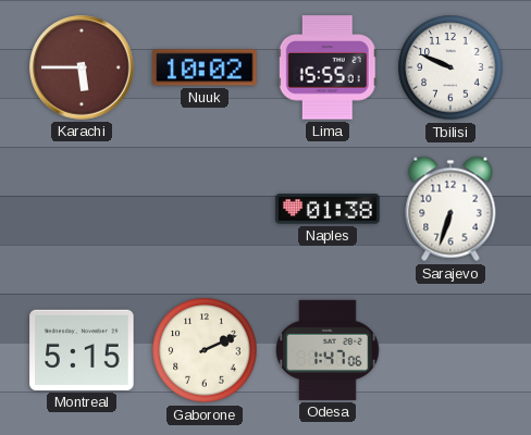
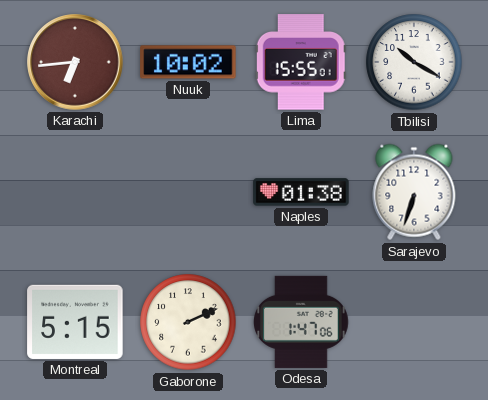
Karachi: 5:45 -> 6:44
Tbilisi: 9:49 -> 10:20
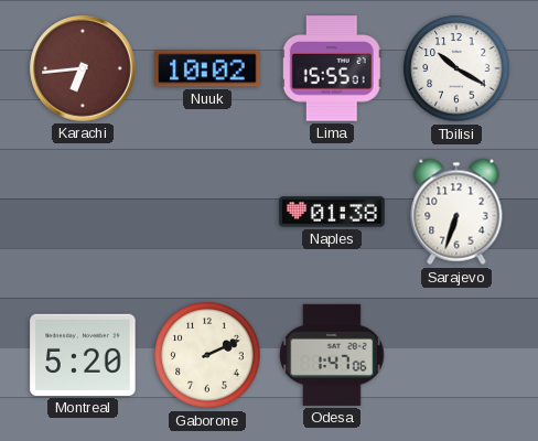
Montreal: 5:15 -> 5:20
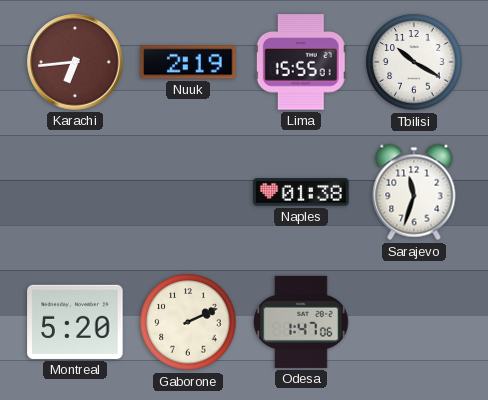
Nuuk: 10:02 -> 2:19
Sarajevo: 6:33 -> 11:33
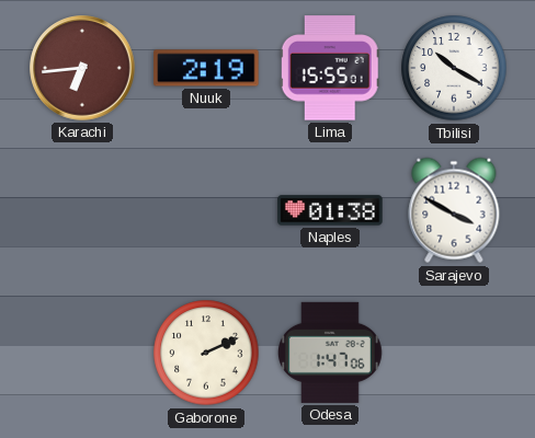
Sarajevo: 11:33 -> 3:50
Montreal: 5:20 -> none
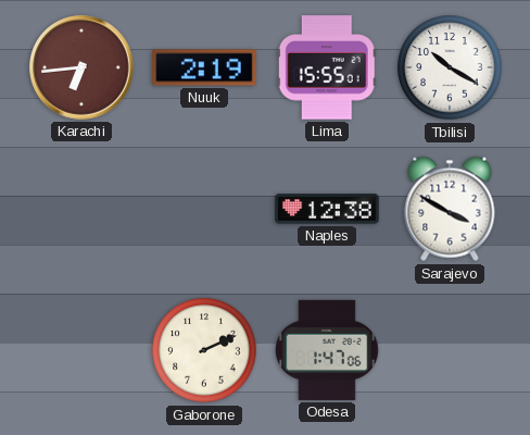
Naples: 01:38 -> 12:38
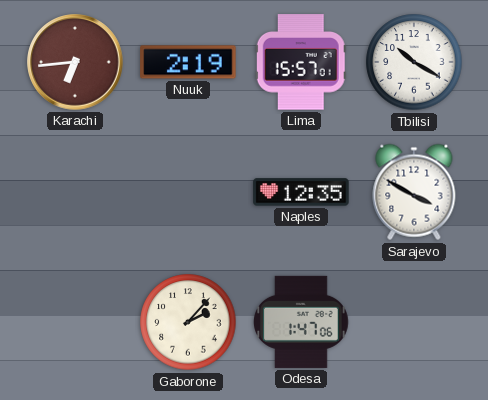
Lima: 15:55 -> 15:57
Naples: 12:38 -> 12:35
Gaborone: 2:11 -> 2:07
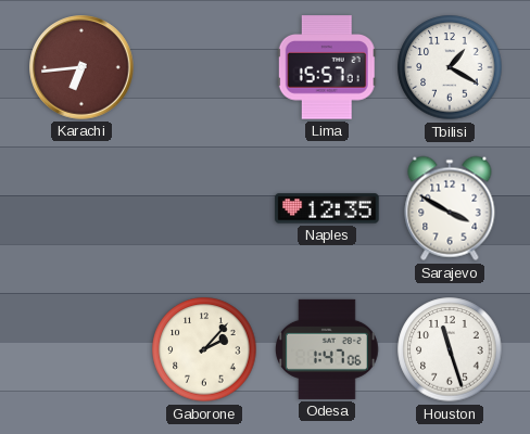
Nuuk: 2:19 -> none
Tbilisi: 10:20 -> 1:20
Houston: none -> 11:27
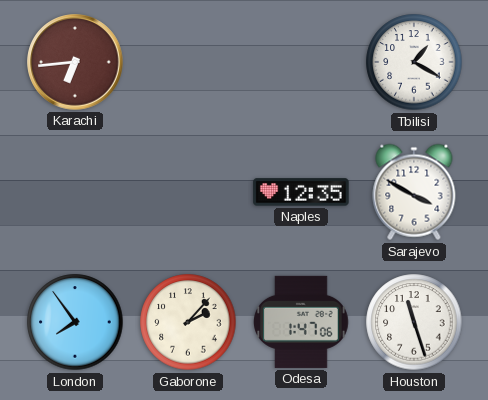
Lima: 15:57 -> none
London: none -> 7:54
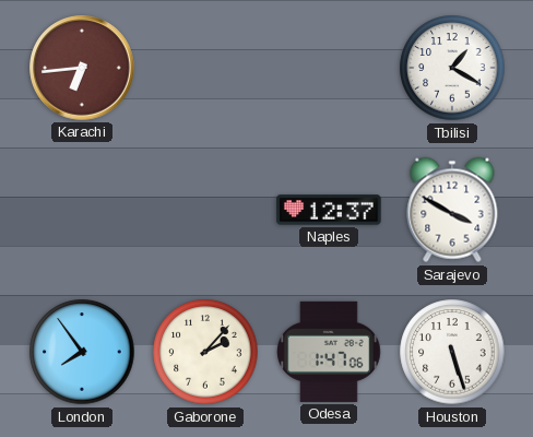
Naples: 12:35 -> 12:37
Houston: 11:27 -> 5:27
